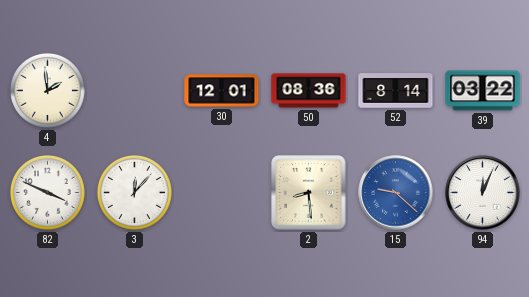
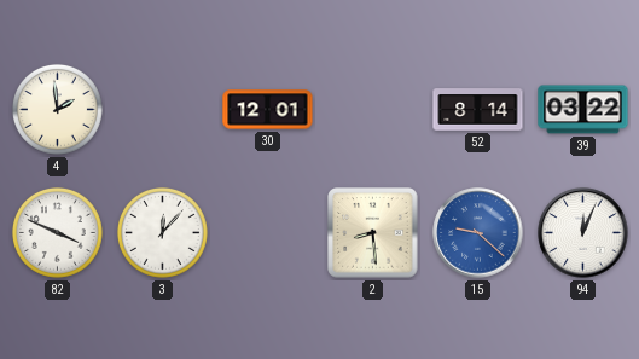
50: 08:36 -> none
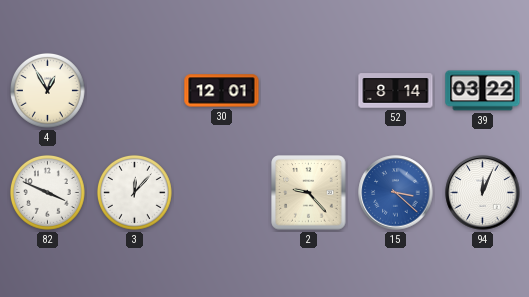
4: 1:59 -> 12:55
2: 8:29 -> 9:23
15: 9:22 -> 3:22
